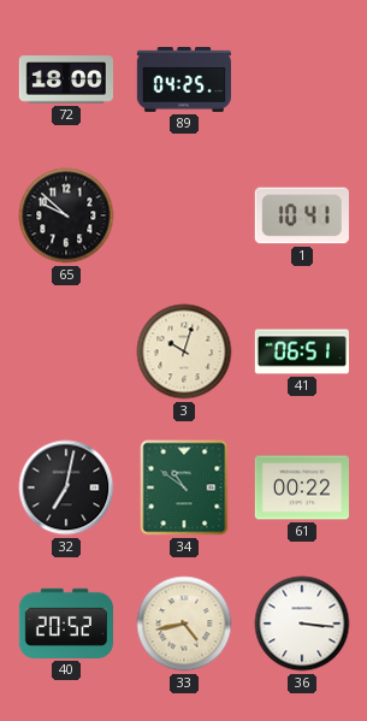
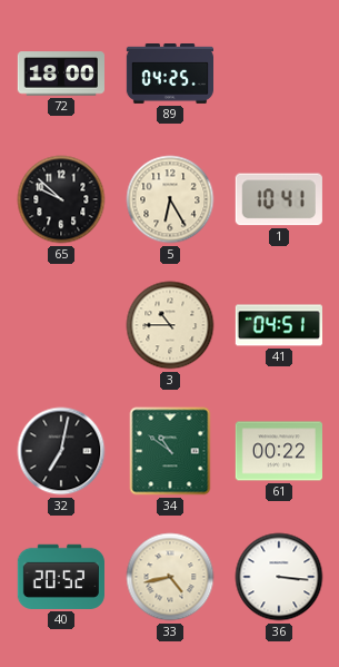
5: none -> 6:25
3: 10:03 -> 10:45
41: 06:51 -> 04:51
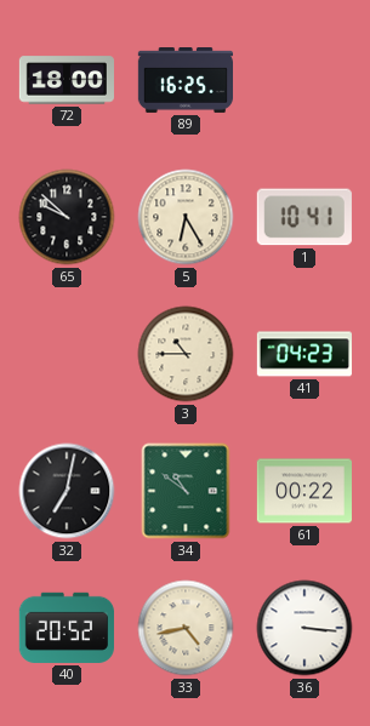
89: 04:25 -> 16:25
41: 04:51 -> 04:23
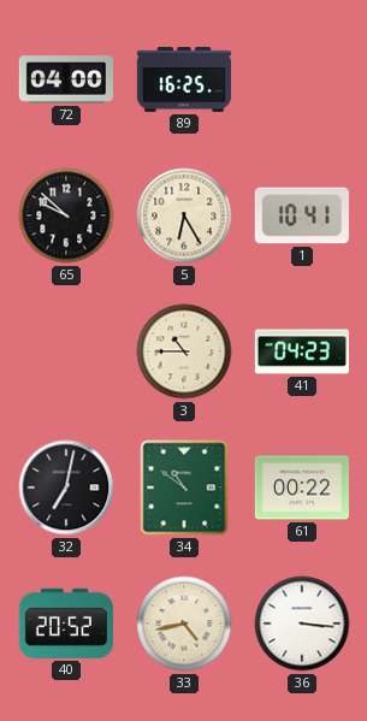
72: 18:00 -> 04:00
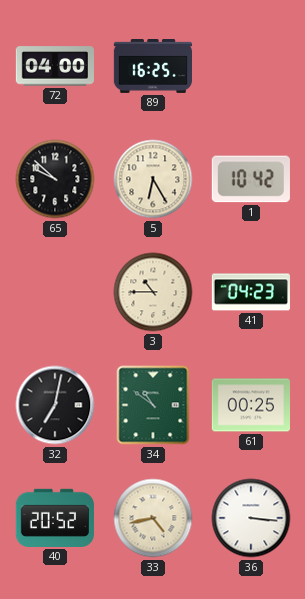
1: 10:41 -> 10:42
61: 00:22 -> 00:25
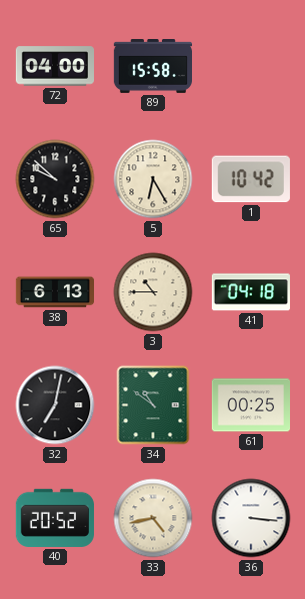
89: 16:25 -> 15:58
38: none -> 6:13
41: 04:23 -> 04:18
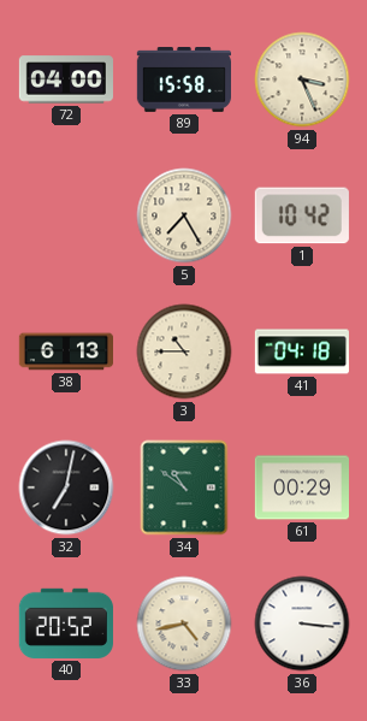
94: none -> 3:26
65: 9:52 -> none
5: 6:25 -> 7:25
61: 00:25 -> 00:29
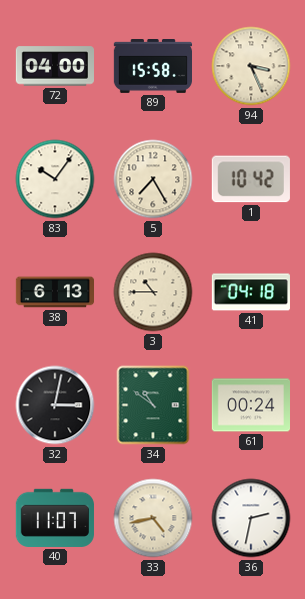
83: none -> 10:06
32: 7:02 -> 3:02
61: 00:29 -> 00:24
40: 20:52 -> 11:07
36: 3:16 -> 2:32
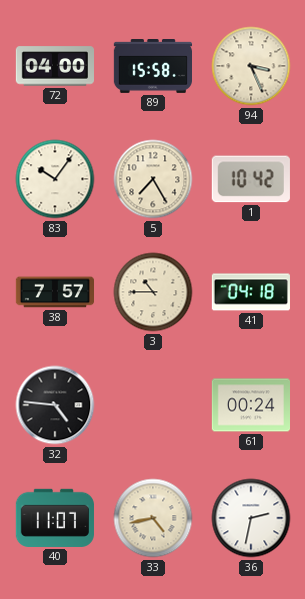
38: 6:13 -> 7:57
32: 3:02 -> 4:46
34: 10:51 -> none
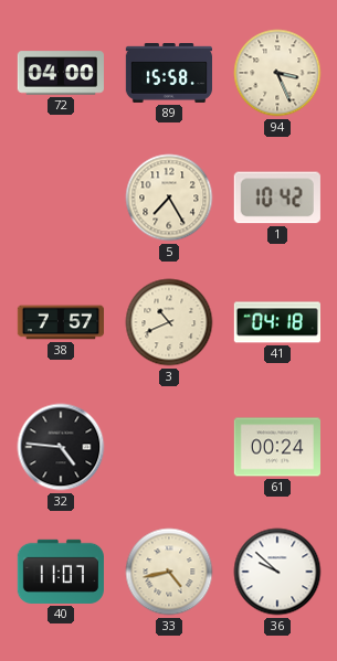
83: 10:06 -> none
3: 10:45 -> 10:41
36: 2:32 -> 9:52
